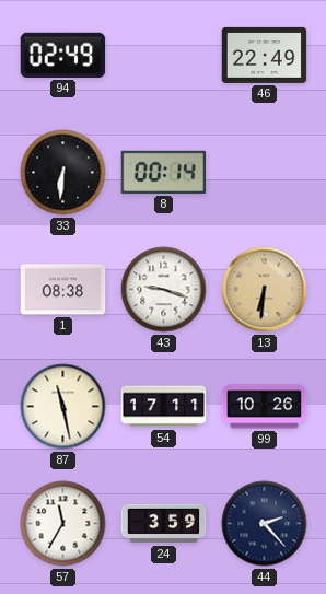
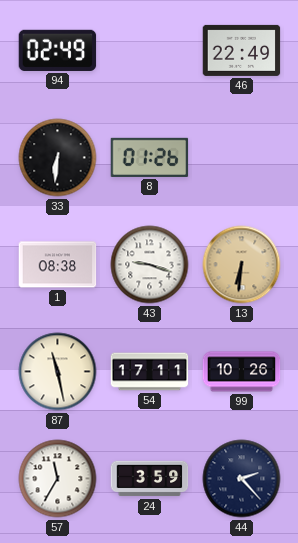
8: 00:14 -> 01:26
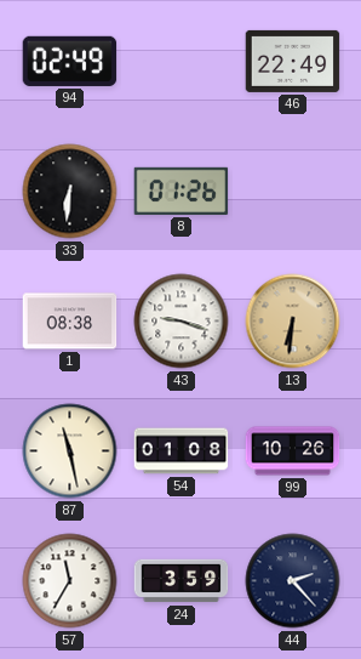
54: 17:11 -> 01:08
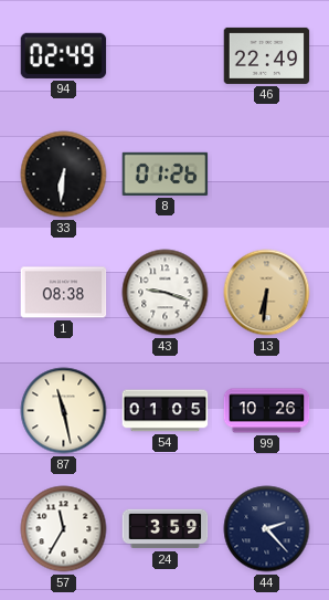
54: 01:08 -> 01:05
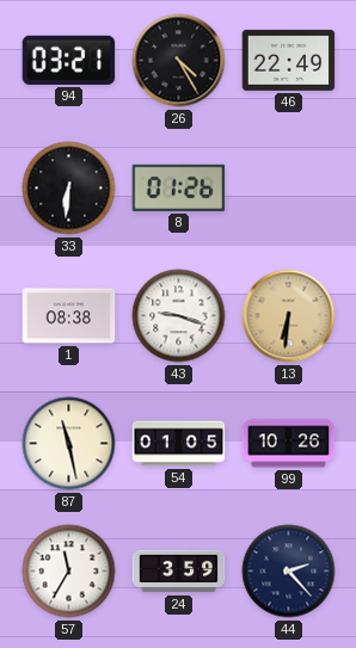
94: 02:49 -> 03:21
26: none -> 4:25
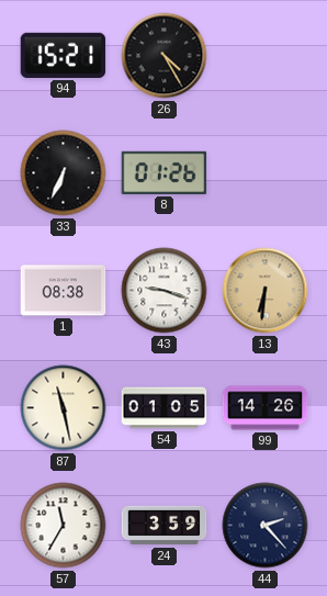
94: 03:21 -> 15:21
46: 22:49 -> none
33: 6:31 -> 6:34
99: 10:26 -> 14:26
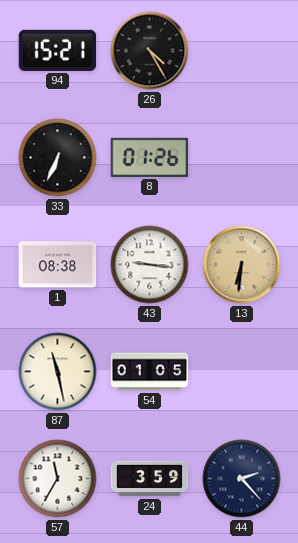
43: 9:18 -> 9:16
99: 14:26 -> none
